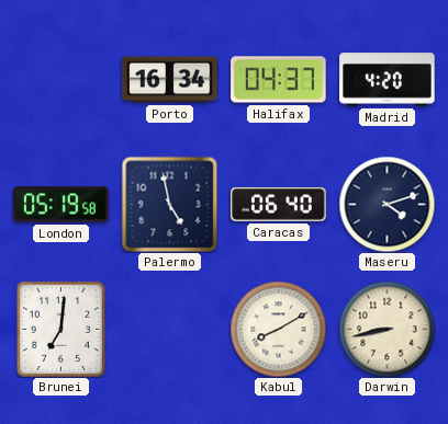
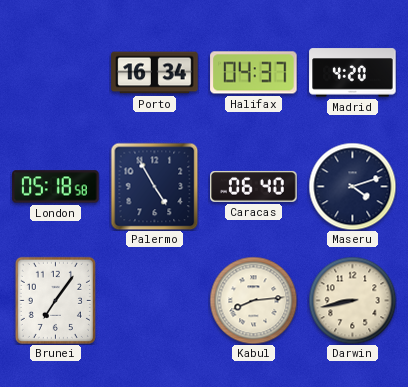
London: 05:19 -> 05:18
Palermo: 4:58 -> 4:55
Brunei: 7:01 -> 7:06
Kabul: 8:10 -> 8:14
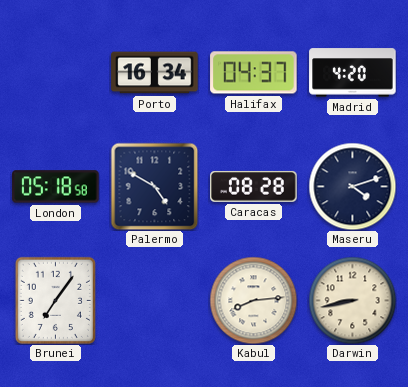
Palermo: 4:55 -> 4:50
Caracas: 06:40 -> 08:28
